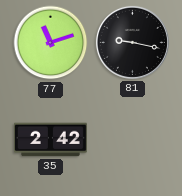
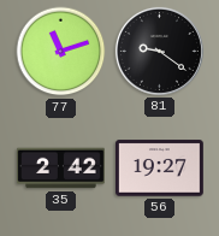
81: 9:17 -> 9:21
56: none -> 19:27
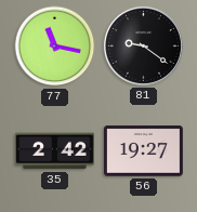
77: 11:12 -> 11:17
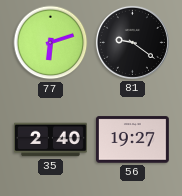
77: 11:17 -> 6:12
35: 2:42 -> 2:40
